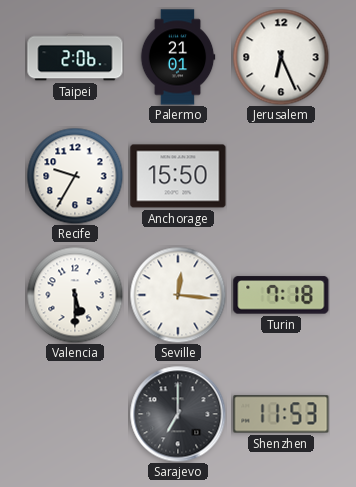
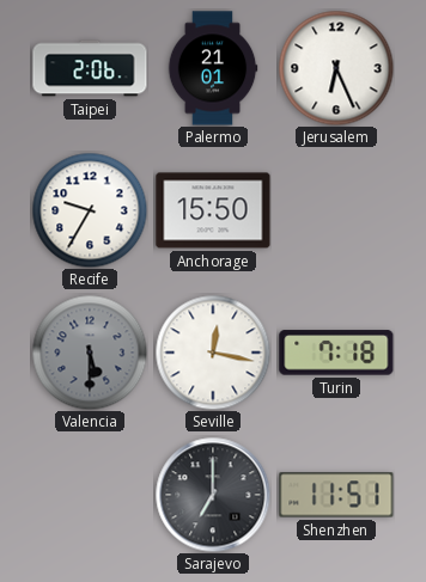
Valencia dial: white -> grey
Seville: 12:16 -> 12:17
Shenzhen: 11:53 -> 11:51
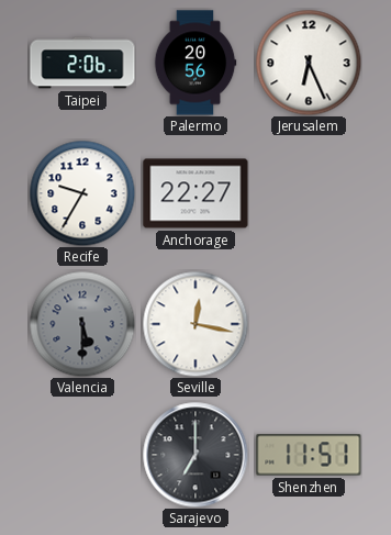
Palermo: 21:01 -> 20:56
Anchorage: 15:50 -> 22:27
Turin: 7:18 -> none
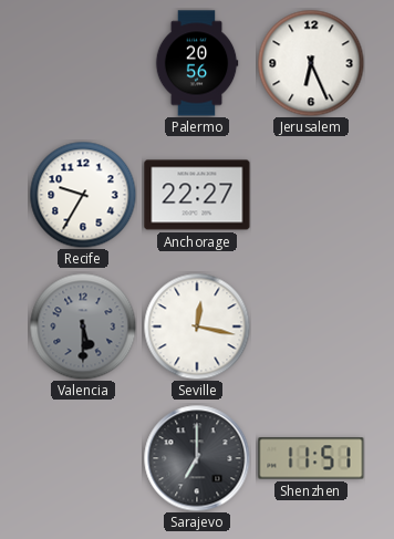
Taipei: 2:06 -> none
